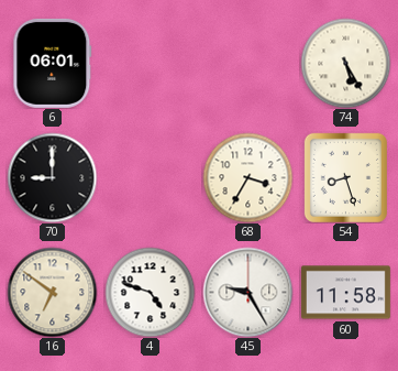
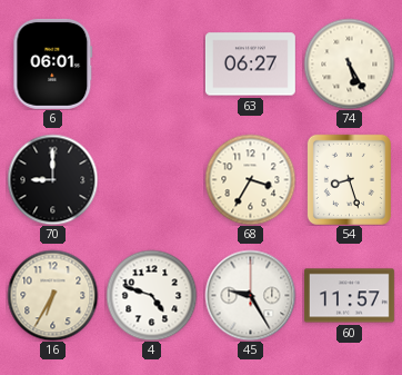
63: none -> 06:27
16: 6:51 -> 6:35
60: 11:58 -> 11:57
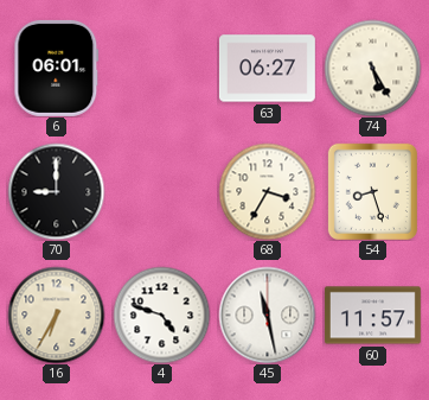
45: 9:25 -> 11:28
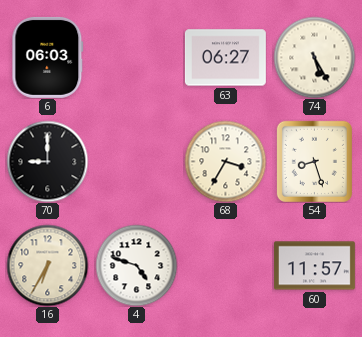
6: 06:01 -> 06:03
45: 11:28 -> none
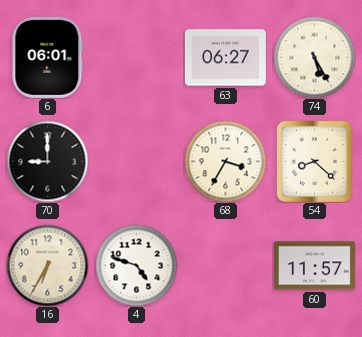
6: 06:03 -> 06:01
54: 8:27 -> 8:22
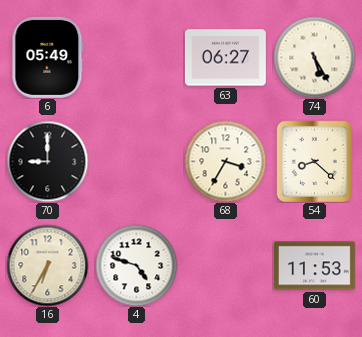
6: 06:01 -> 05:49
60: 11:57 -> 11:53
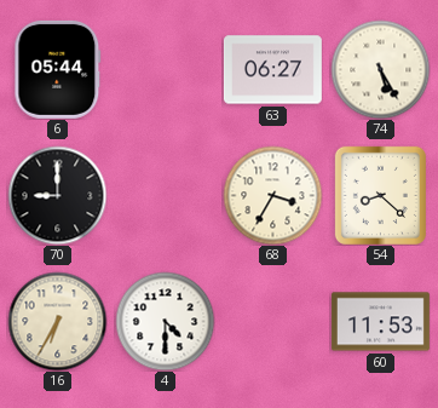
6: 05:49 -> 05:44
4: 4:48 -> 4:30
